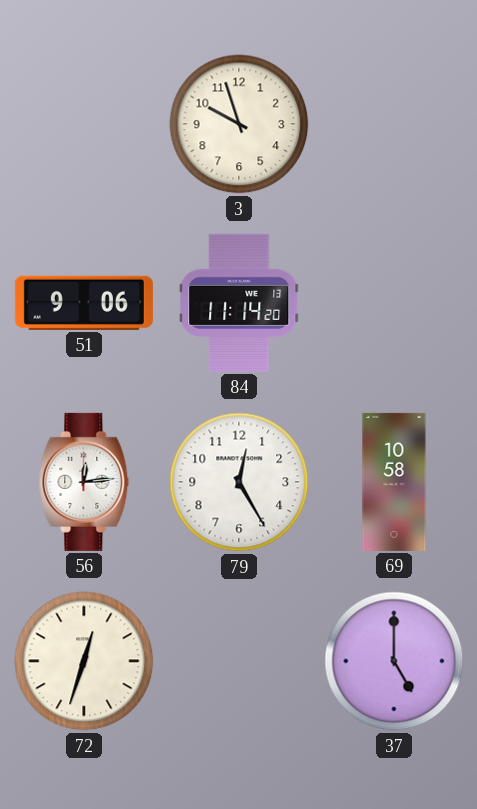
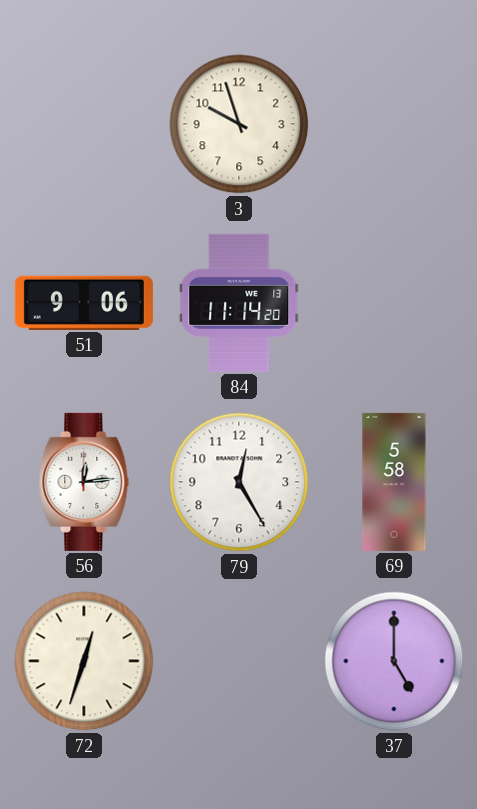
69: 10:58 -> 5:58
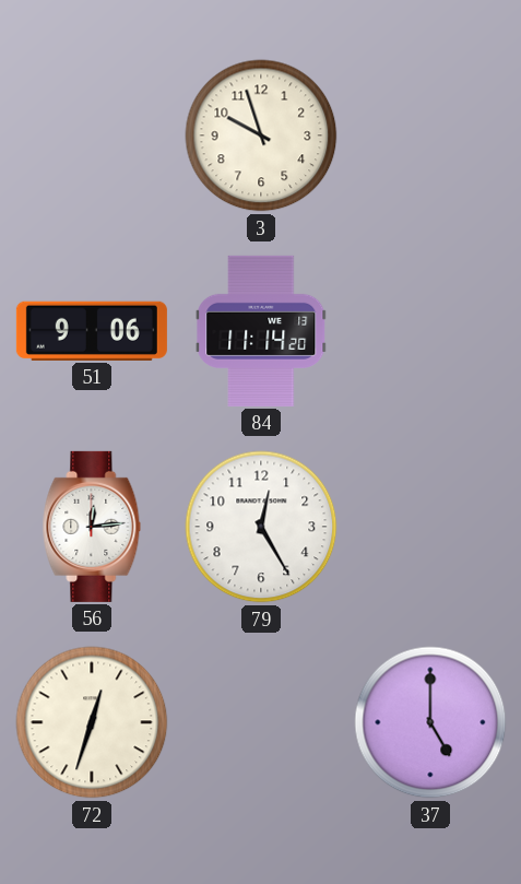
69: 5:58 -> none
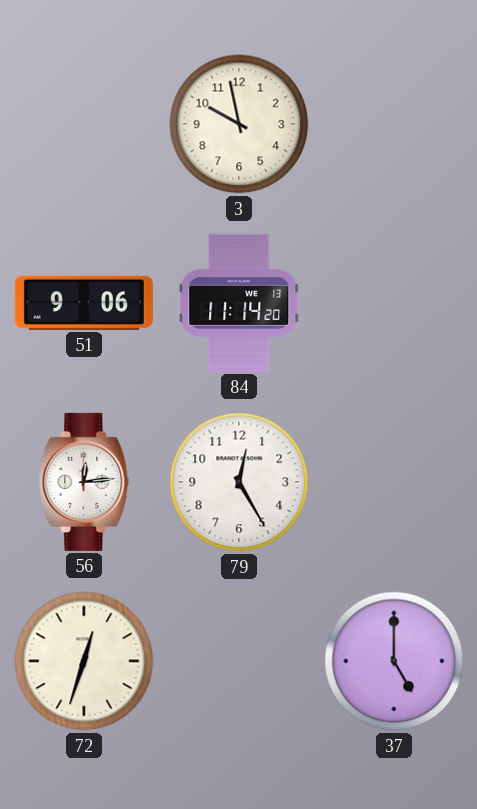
3: 9:57 -> 9:58
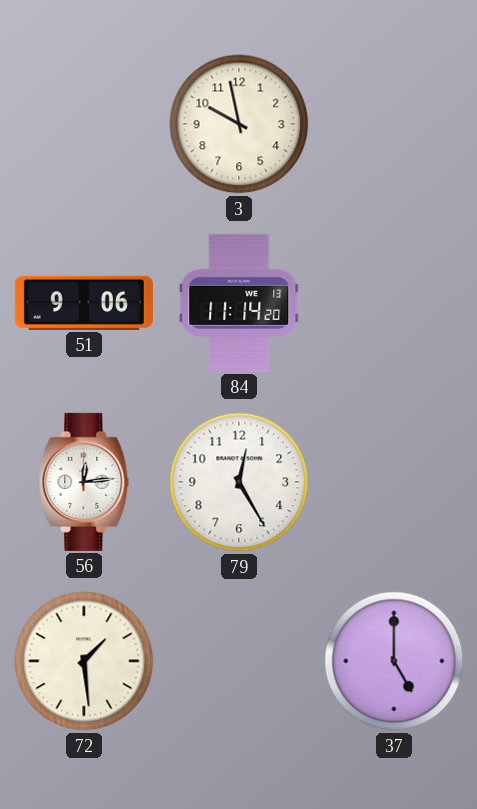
72: 12:33 -> 1:29
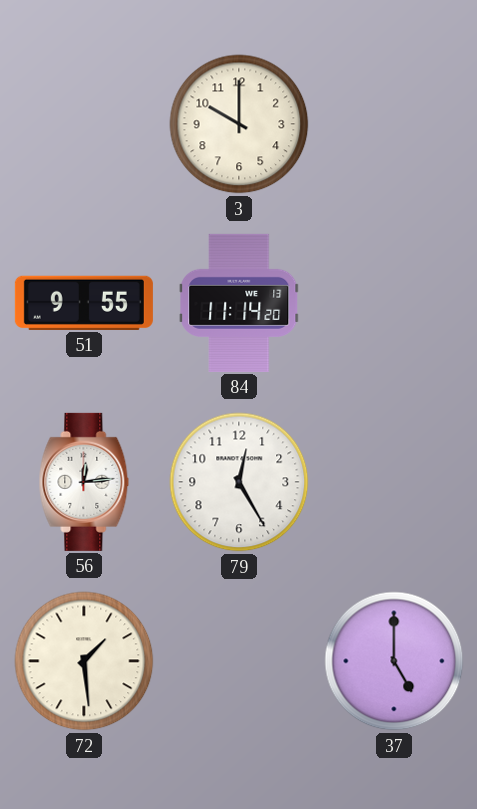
3: 9:58 -> 10:00
51: 9:06 -> 9:55
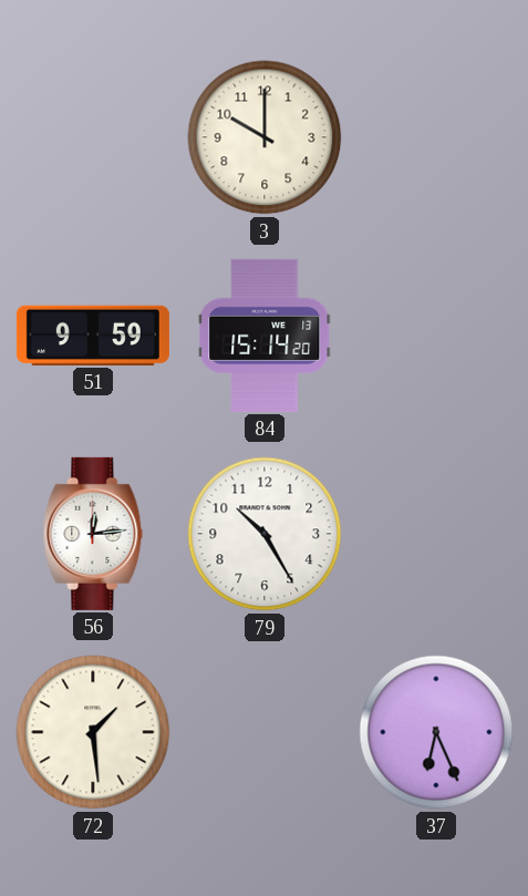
51: 9:55 -> 9:59
84: 11:14 -> 15:14
79: 12:25 -> 10:25
37: 5:00 -> 6:26
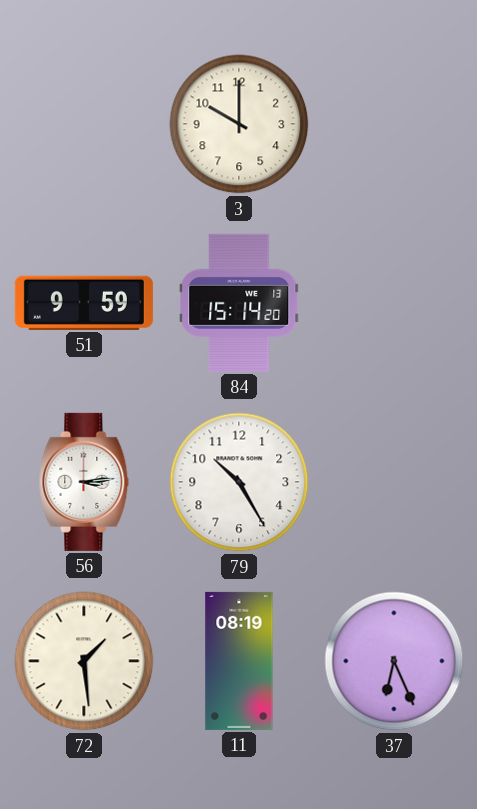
56: 12:14 -> 3:14
11: none -> 08:19
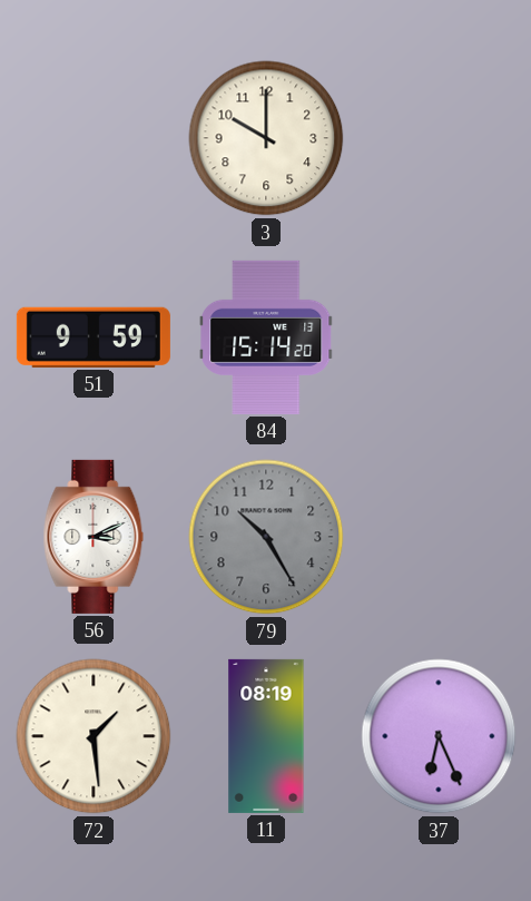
56: 3:14 -> 3:11
79 dial: white -> grey
